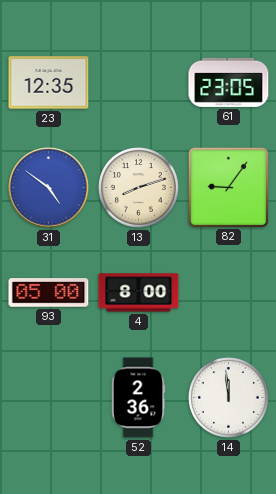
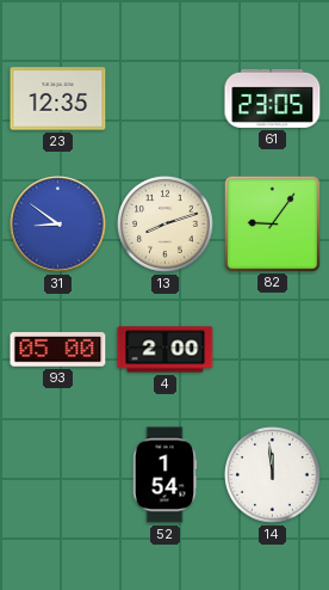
31: 4:51 -> 8:51
4: 8:00 -> 2:00
52: 2:36 -> 1:54
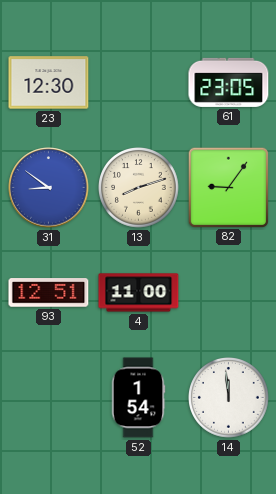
23: 12:35 -> 12:30
93: 05:00 -> 12:51
4: 2:00 -> 11:00
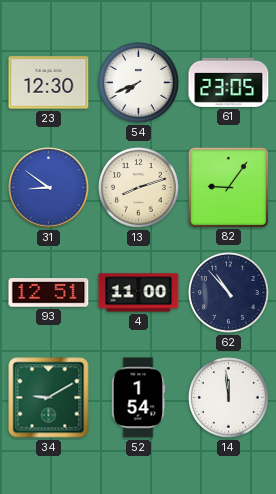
54: none -> 7:41
62: none -> 10:53
34: none -> 9:10
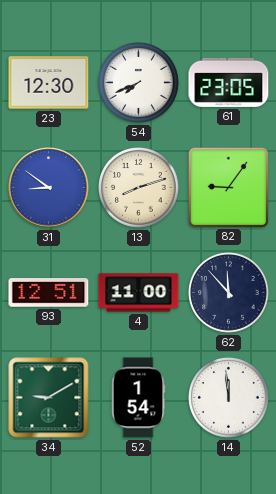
62: 10:53 -> 11:53
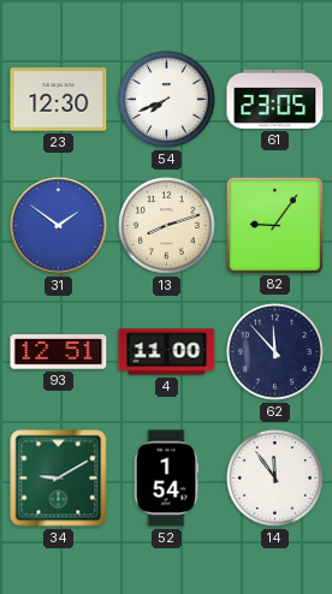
31: 8:51 -> 1:51
14: 11:59 -> 11:54
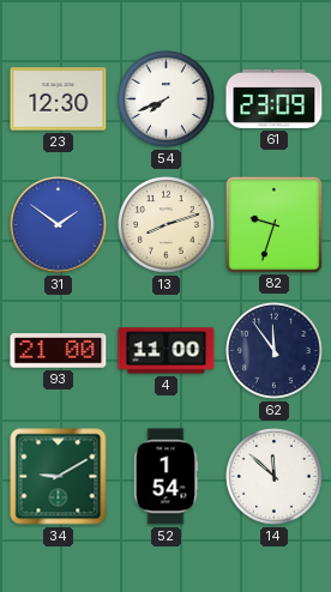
61: 23:05 -> 23:09
82: 9:06 -> 9:33
93: 12:51 -> 21:00
62: 11:53 -> 11:54
14: 11:54 -> 11:52
